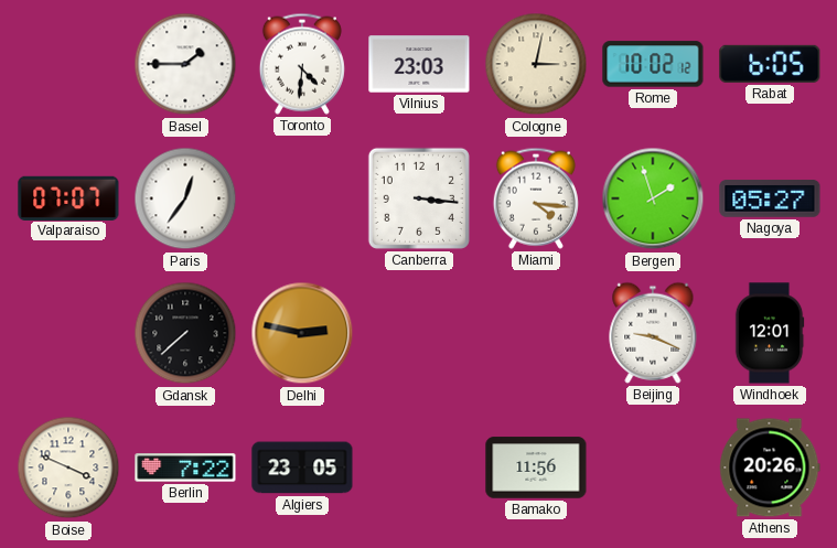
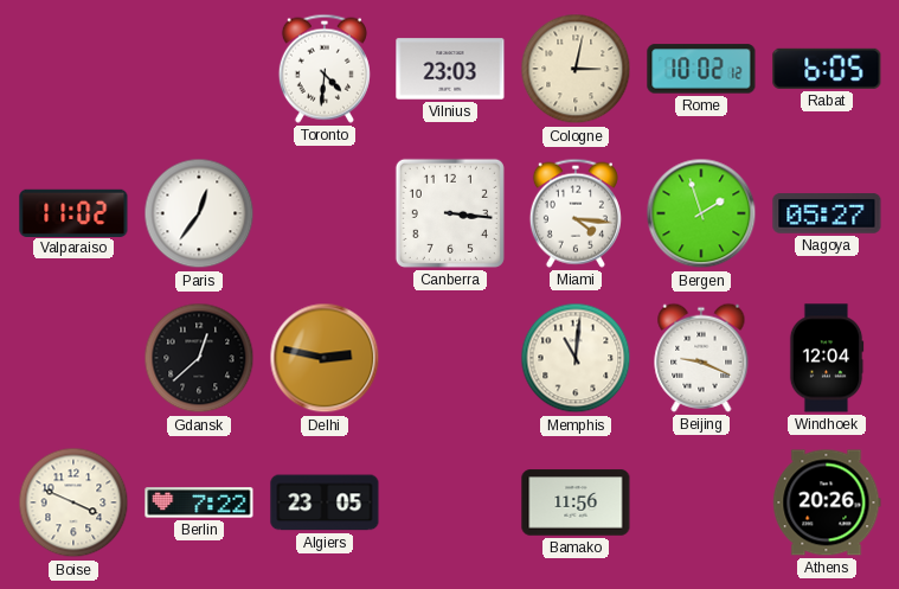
Basel: 1:45 -> none
Valparaiso: 07:07 -> 11:02
Gdansk: 7:38 -> 12:38
Memphis: none -> 11:01
Windhoek: 12:01 -> 12:04
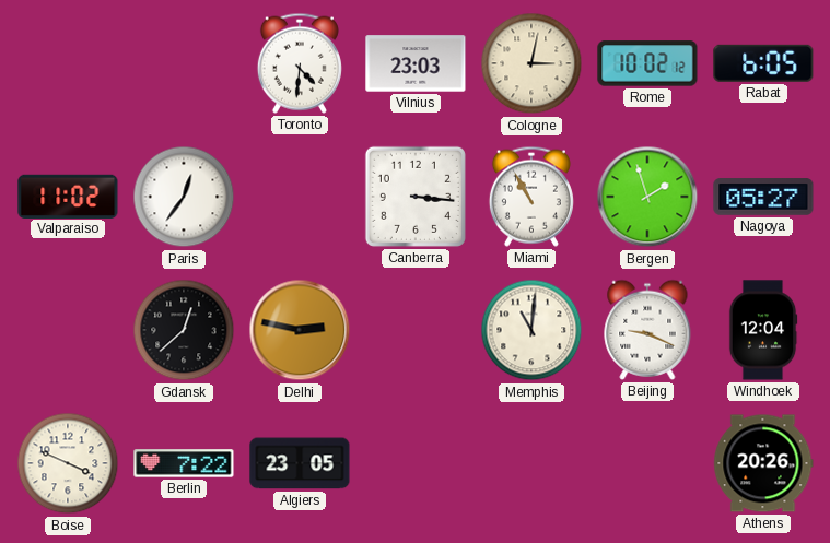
Miami: 4:16 -> 10:55
Bamako: 11:56 -> none
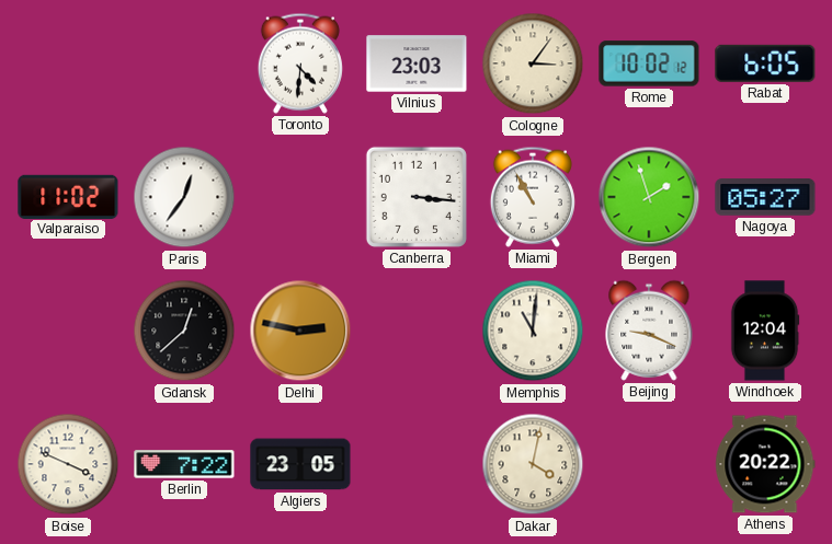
Cologne: 3:02 -> 3:06
Dakar: none -> 4:02
Athens: 20:26 -> 20:22
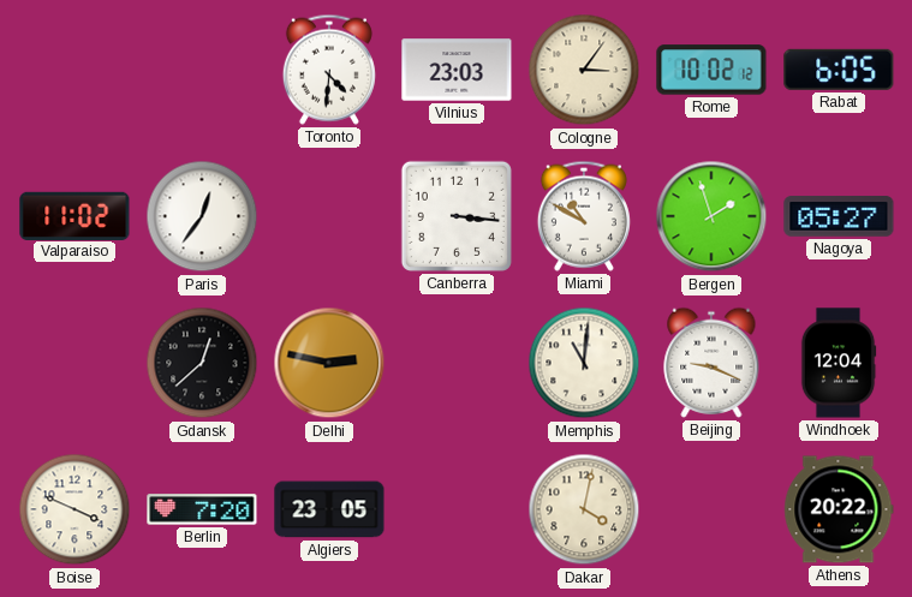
Miami: 10:55 -> 10:50
Berlin: 7:22 -> 7:20
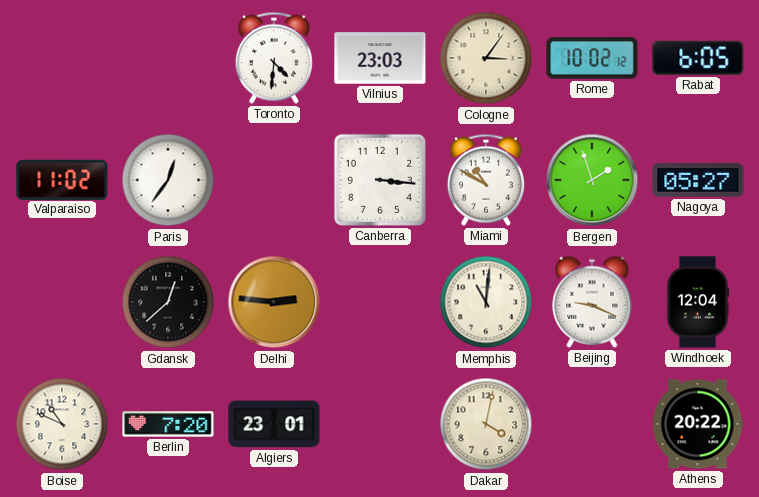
Delhi: 2:47 -> 2:46
Boise: 3:49 -> 10:49
Algiers: 23:05 -> 23:01
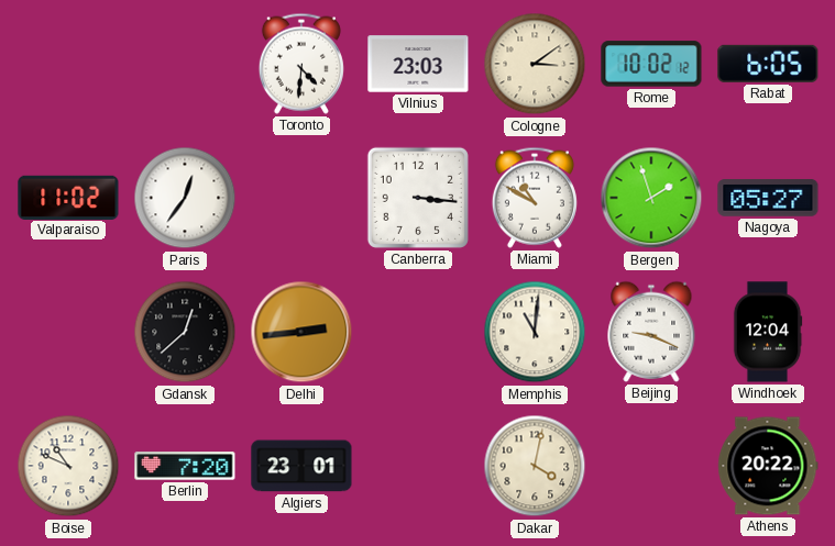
Cologne: 3:06 -> 3:09
Delhi: 2:46 -> 2:44
